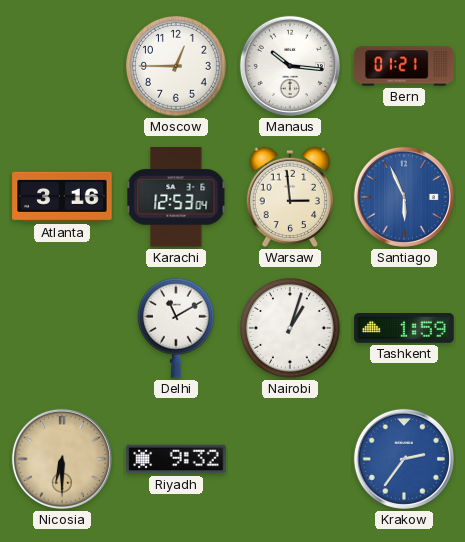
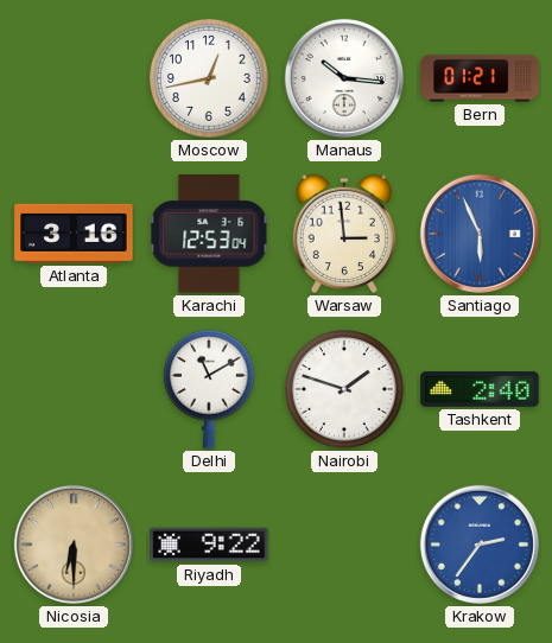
Moscow: 12:45 -> 12:43
Nairobi: 1:03 -> 1:48
Tashkent: 1:59 -> 2:40
Riyadh: 9:32 -> 9:22
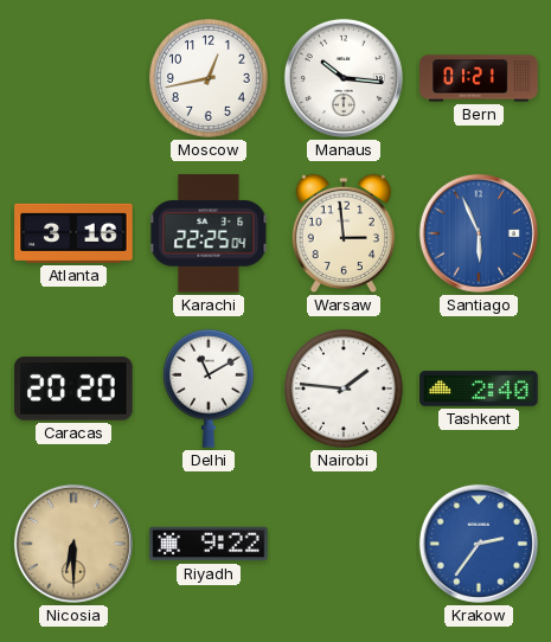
Karachi: 12:53 -> 22:25
Caracas: none -> 20:20
Nairobi: 1:48 -> 1:46
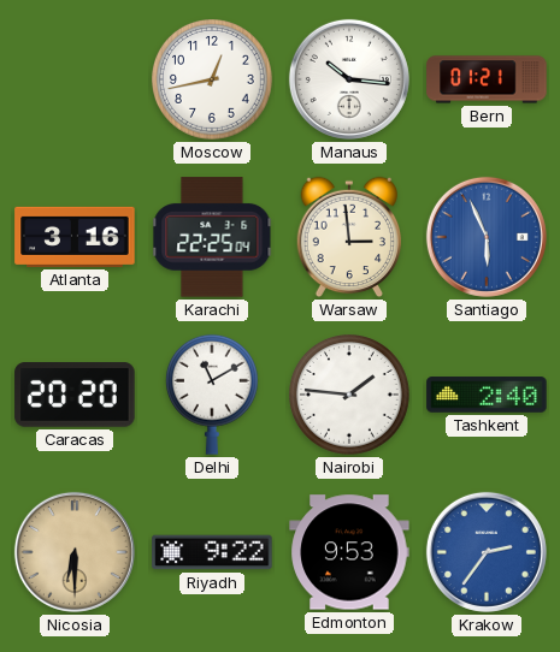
Edmonton: none -> 9:53
